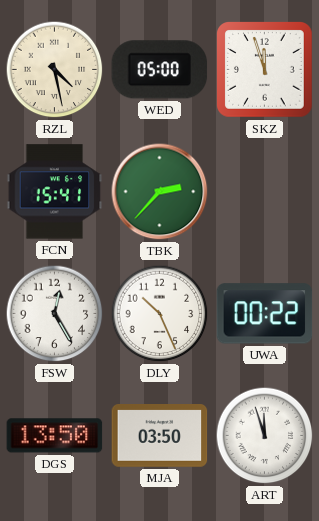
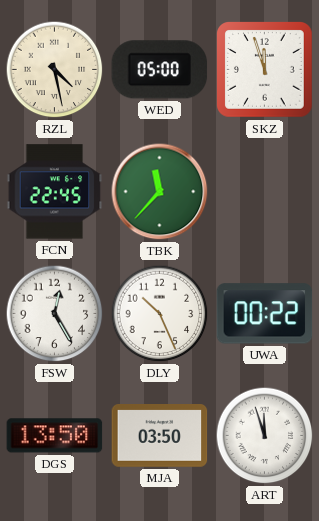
FCN: 15:41 -> 22:45
TBK: 2:37 -> 11:37
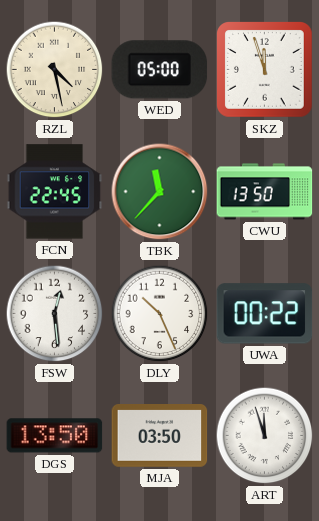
CWU: none -> 13:50
FSW: 12:25 -> 12:29
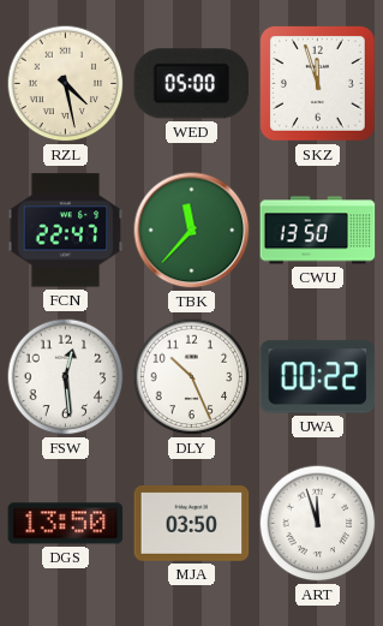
FCN: 22:45 -> 22:47
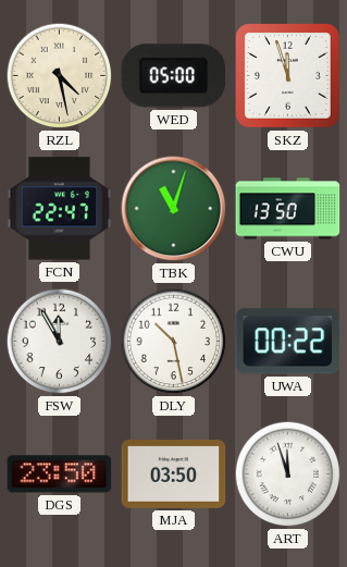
TBK: 11:37 -> 11:03
FSW: 12:29 -> 11:55
DLY: 10:26 -> 10:28
DGS: 13:50 -> 23:50
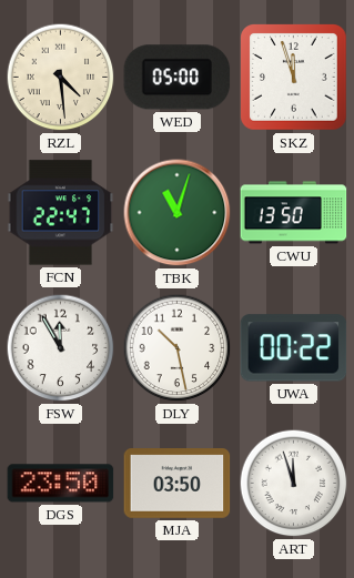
RZL: 4:28 -> 4:29
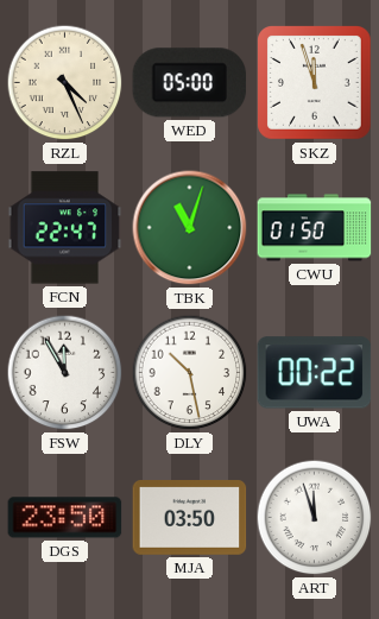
RZL: 4:29 -> 4:26
CWU: 13:50 -> 01:50
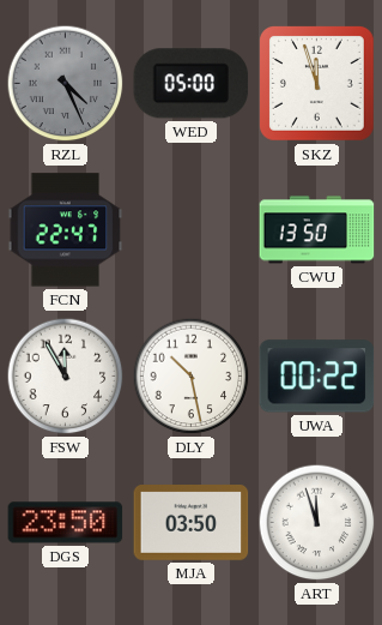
RZL dial: cream -> grey
TBK: 11:03 -> none
CWU: 01:50 -> 13:50
